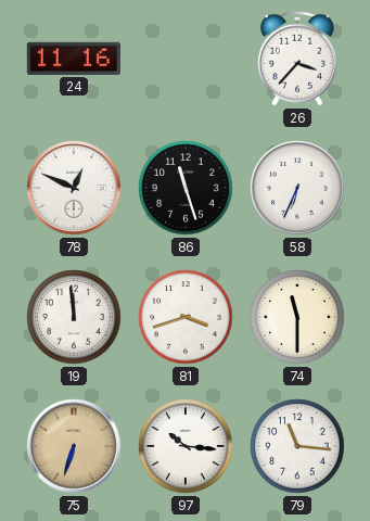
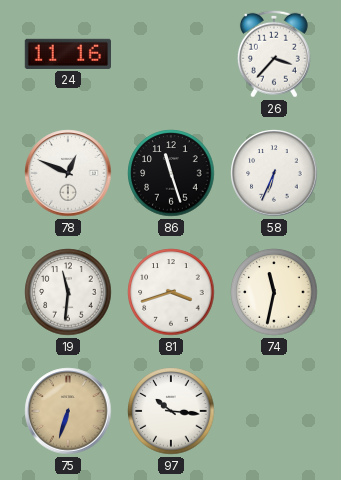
19: 11:59 -> 11:31
74: 11:30 -> 11:32
79: 11:16 -> none
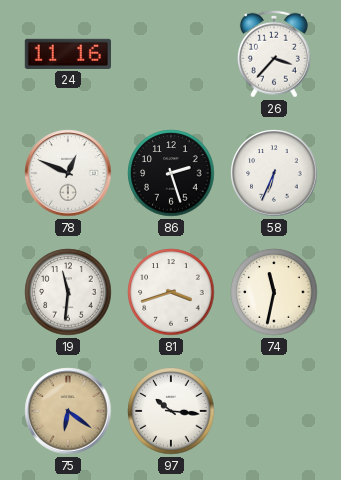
86: 11:27 -> 2:27
75: 6:33 -> 6:21
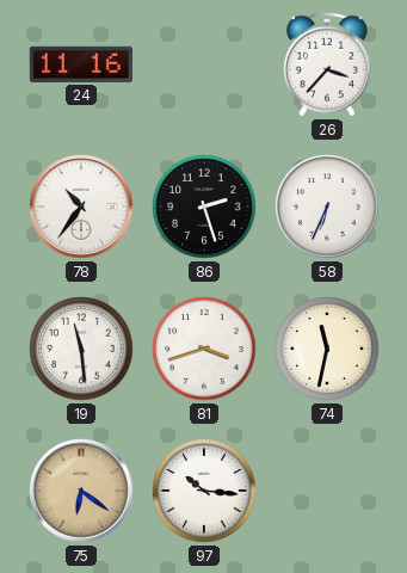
78: 12:49 -> 10:36
19: 11:31 -> 11:29
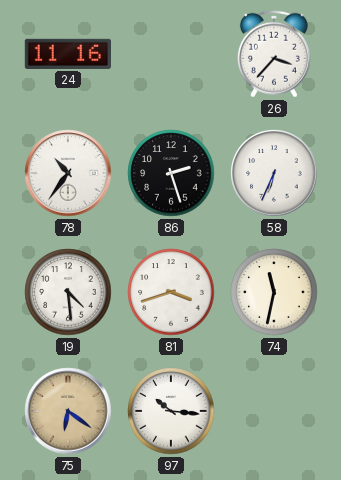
19: 11:29 -> 4:29
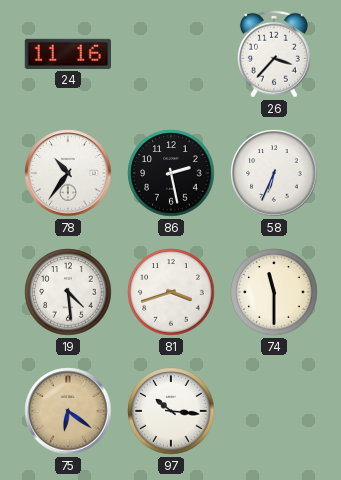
86: 2:27 -> 2:28
74: 11:32 -> 11:30
